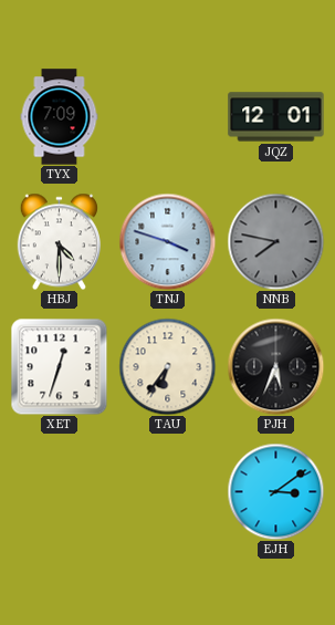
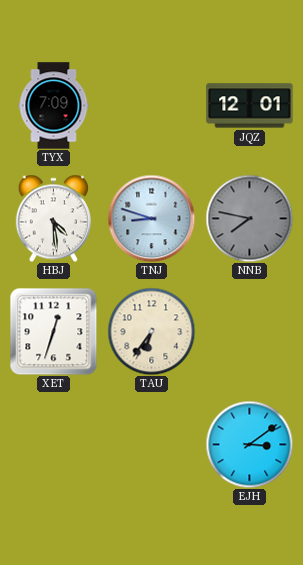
HBJ: 4:30 -> 4:29
TNJ: 3:48 -> 8:48
PJH: 5:34 -> none
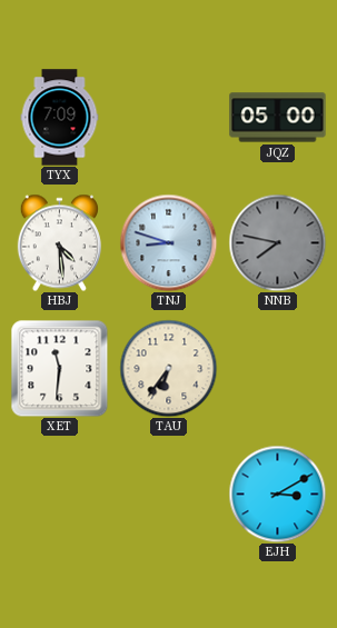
JQZ: 12:01 -> 05:00
XET: 12:33 -> 11:31
EJH: 3:09 -> 3:10
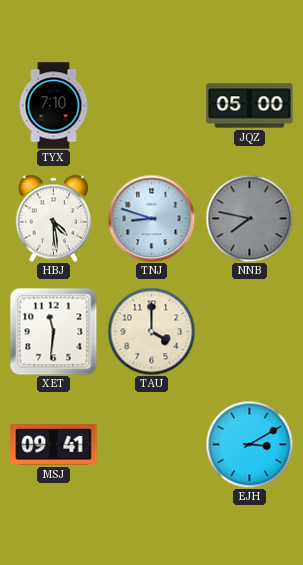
TYX: 7:09 -> 7:10
TAU: 6:36 -> 4:00
MSJ: none -> 09:41
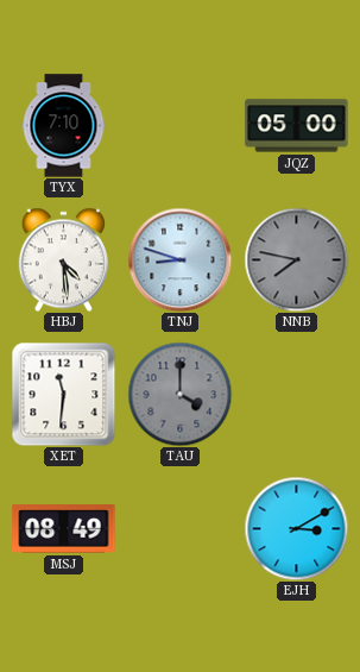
TAU dial: cream -> grey
MSJ: 09:41 -> 08:49
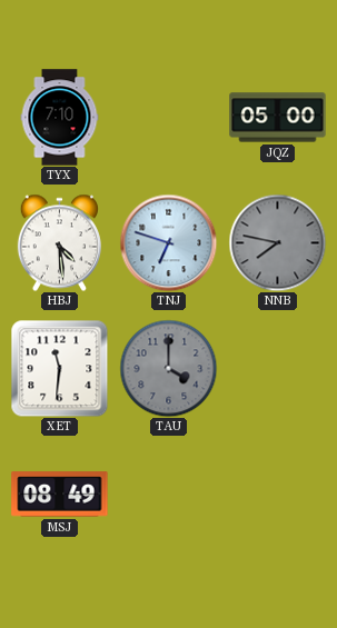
TNJ: 8:48 -> 6:48
EJH: 3:10 -> none
